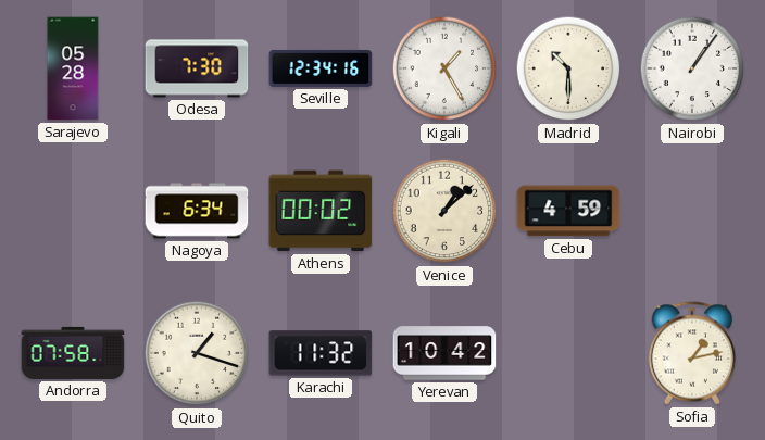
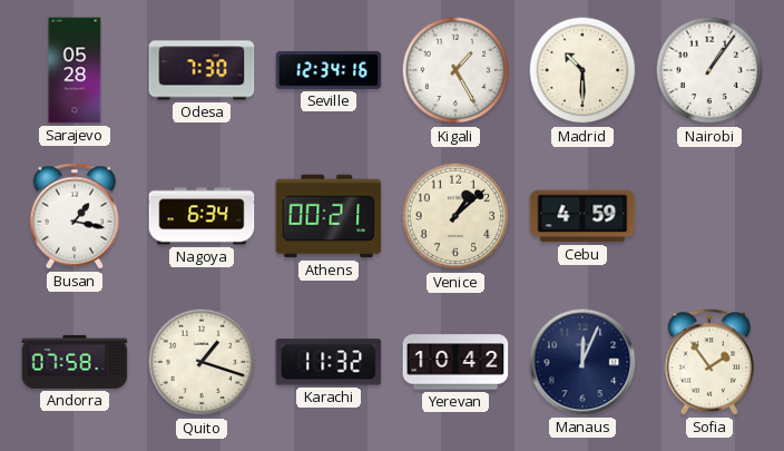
Busan: none -> 1:17
Athens: 00:02 -> 00:21
Manaus: none -> 12:04
Sofia: 1:13 -> 1:54
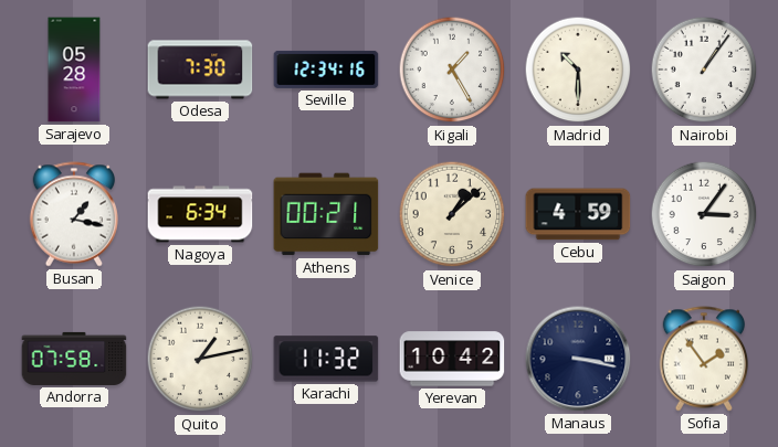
Saigon: none -> 3:06
Quito: 1:18 -> 1:13
Manaus: 12:04 -> 3:17
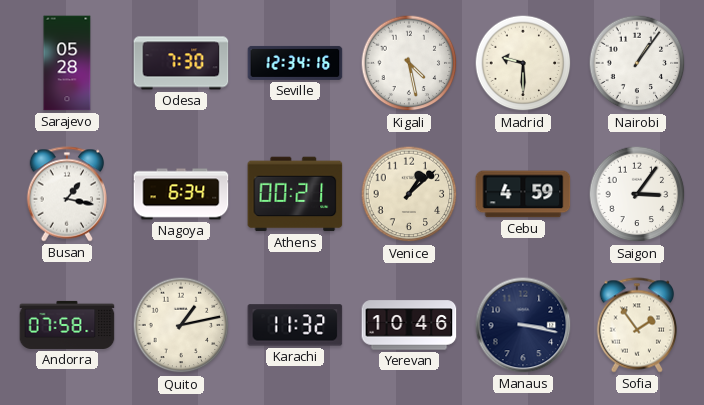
Kigali: 1:25 -> 4:28
Madrid: 10:30 -> 9:30
Yerevan: 10:42 -> 10:46
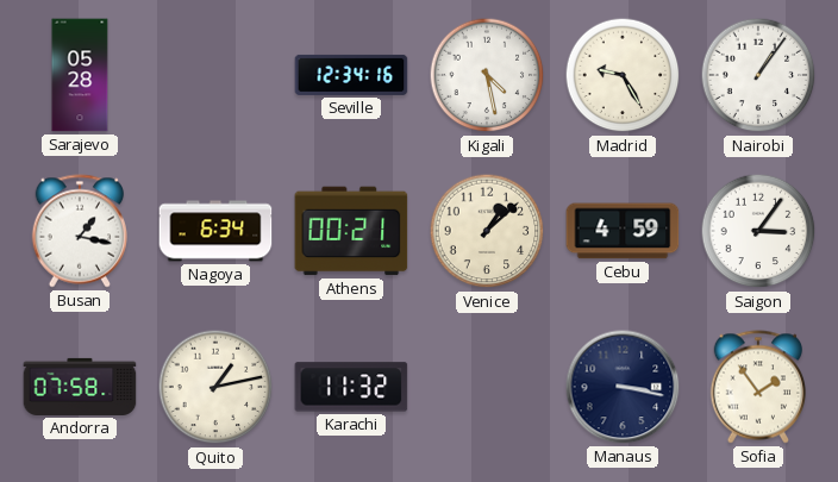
Odesa: 7:30 -> none
Madrid: 9:30 -> 9:25
Yerevan: 10:46 -> none
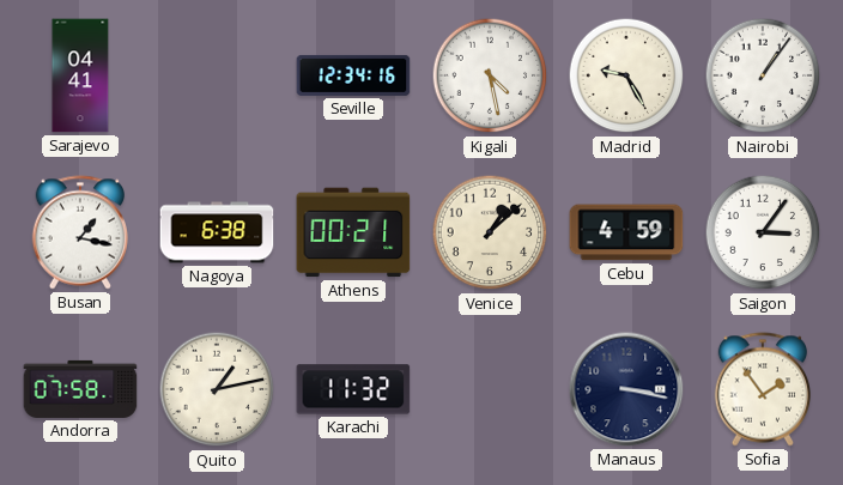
Sarajevo: 05:28 -> 04:41
Nagoya: 6:34 -> 6:38
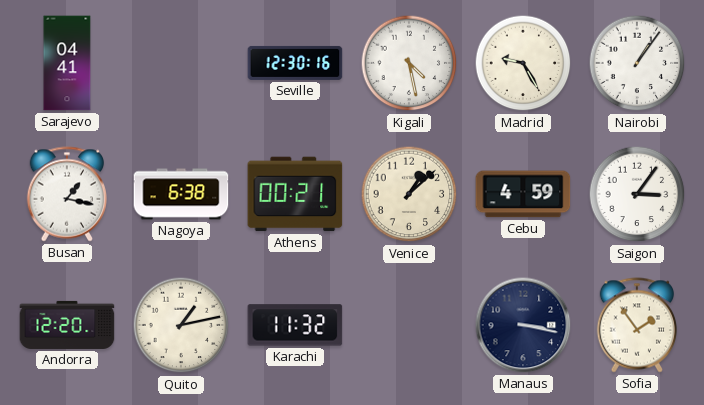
Seville: 12:34 -> 12:30
Andorra: 07:58 -> 12:20
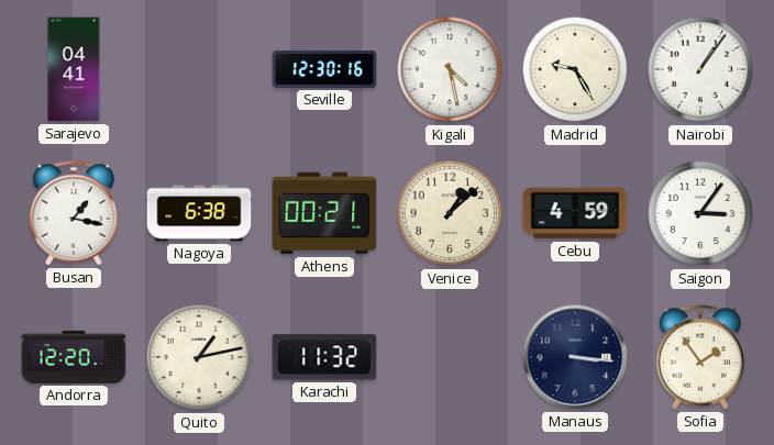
Manaus: 3:17 -> 3:16
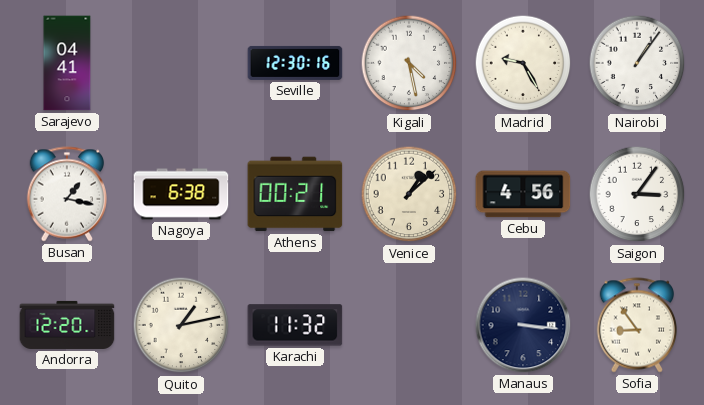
Cebu: 4:59 -> 4:56
Sofia: 1:54 -> 8:54
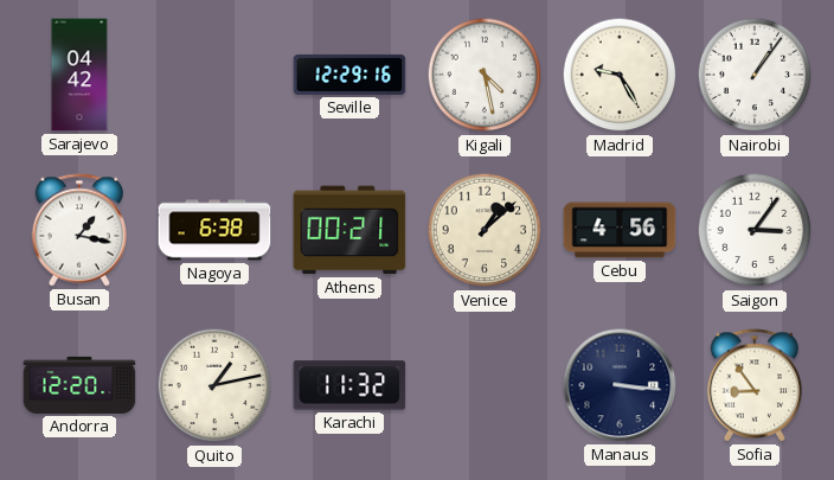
Sarajevo: 04:41 -> 04:42
Seville: 12:30 -> 12:29
